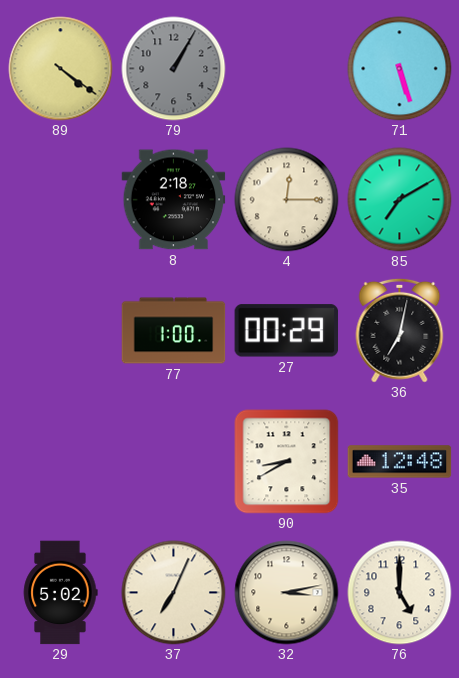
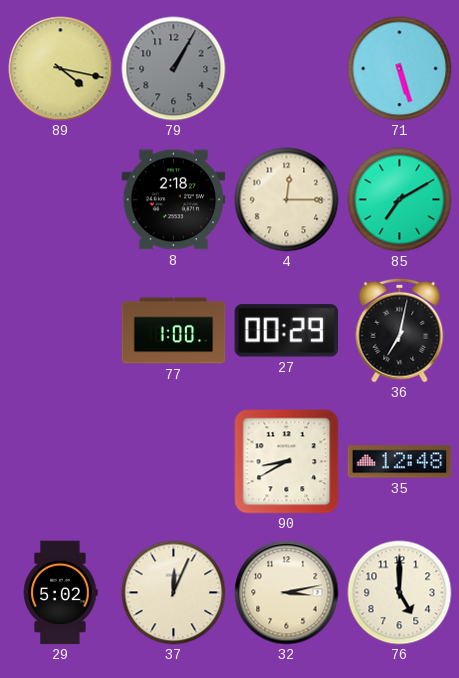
89: 4:21 -> 4:17
37: 7:04 -> 12:04
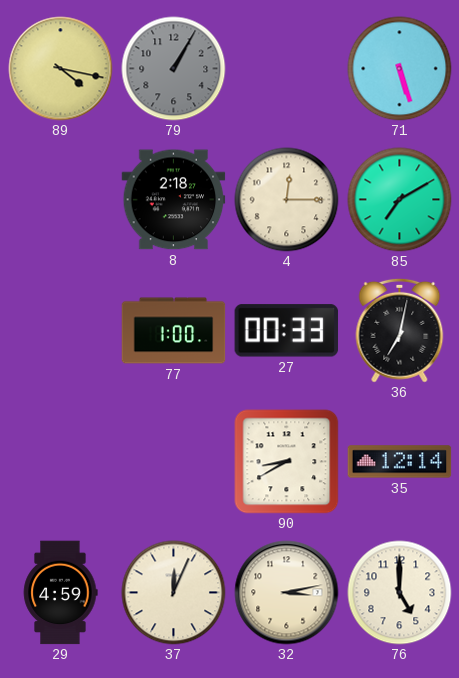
27: 00:29 -> 00:33
35: 12:48 -> 12:14
29: 5:02 -> 4:59
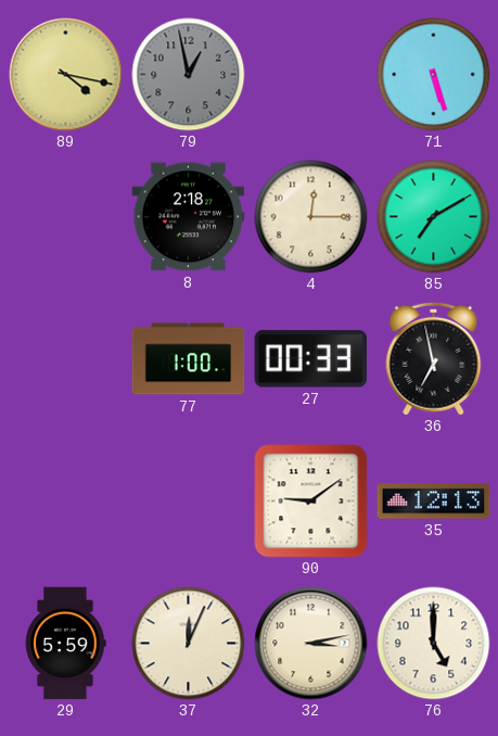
79: 1:05 -> 12:58
36: 7:02 -> 6:58
90: 8:40 -> 9:09
35: 12:14 -> 12:13
29: 4:59 -> 5:59
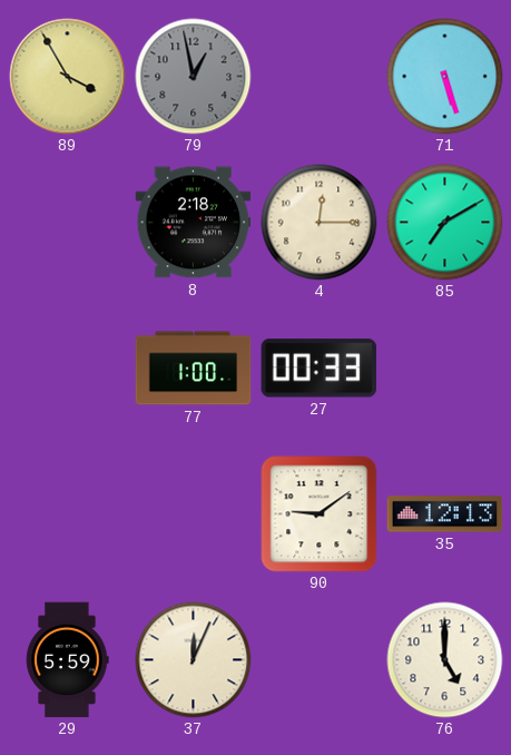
89: 4:17 -> 3:55
36: 6:58 -> none
32: 3:13 -> none
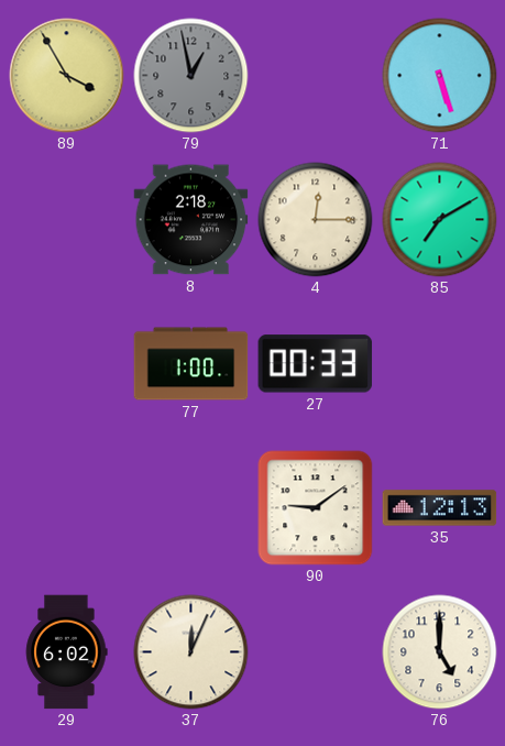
29: 5:59 -> 6:02
